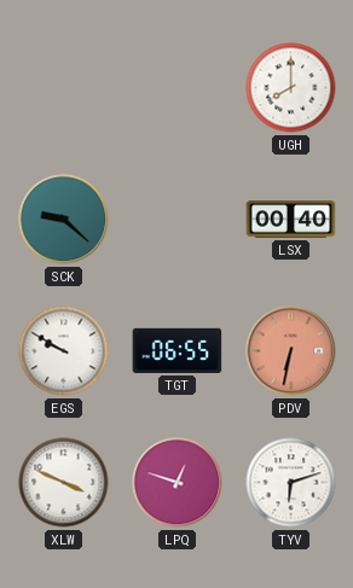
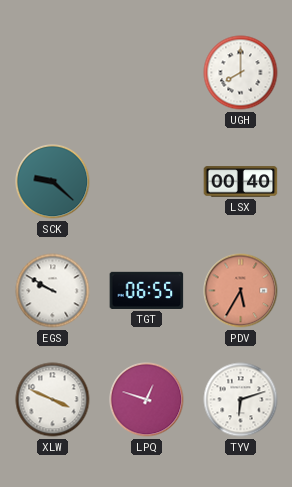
PDV: 6:32 -> 5:35
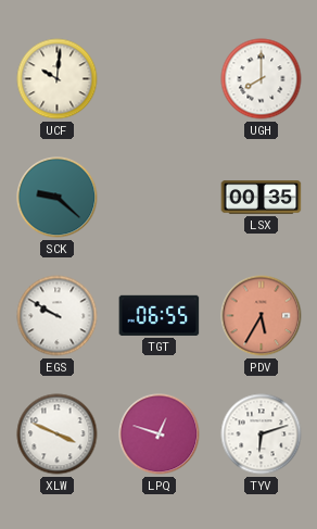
UCF: none -> 10:01
LSX: 00:40 -> 00:35
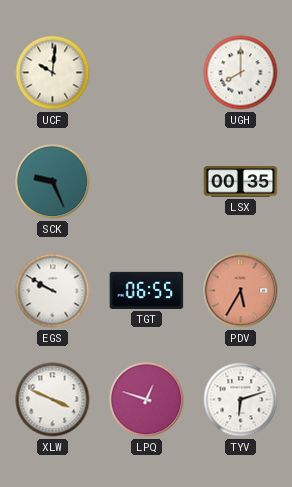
SCK: 9:22 -> 9:26
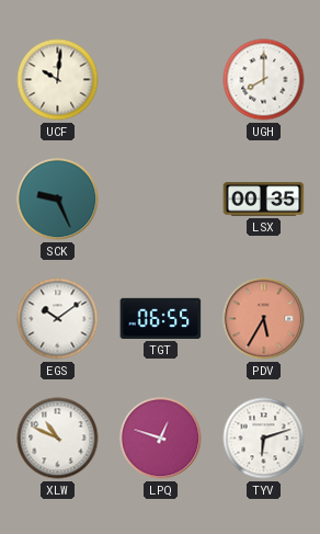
EGS: 9:50 -> 10:09
XLW: 3:49 -> 10:49
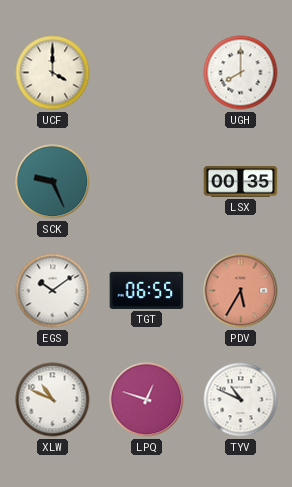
UCF: 10:01 -> 4:00
TYV: 6:12 -> 10:49
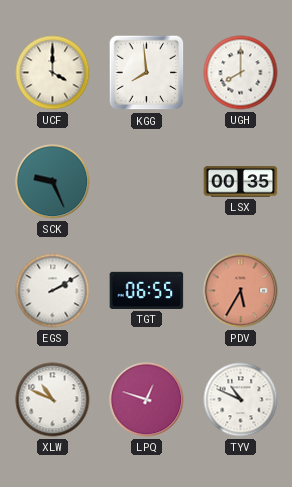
KGG: none -> 7:59
EGS: 10:09 -> 2:10
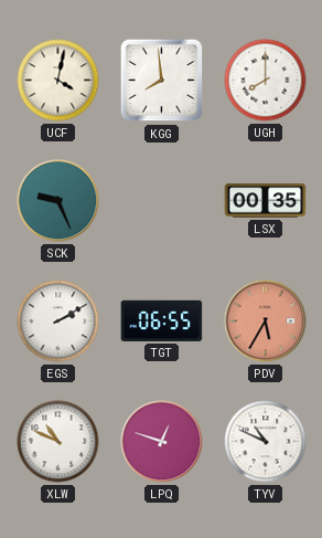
UCF: 4:00 -> 4:02
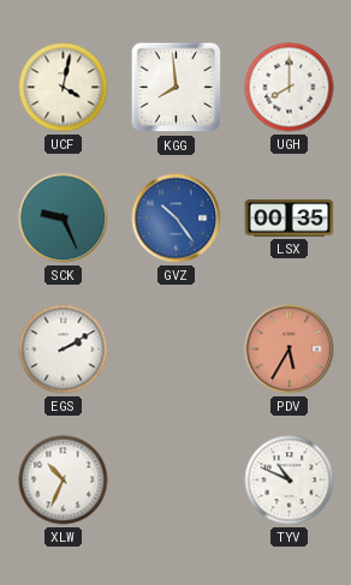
GVZ: none -> 10:24
TGT: 06:55 -> none
XLW: 10:49 -> 10:34
LPQ: 12:48 -> none
